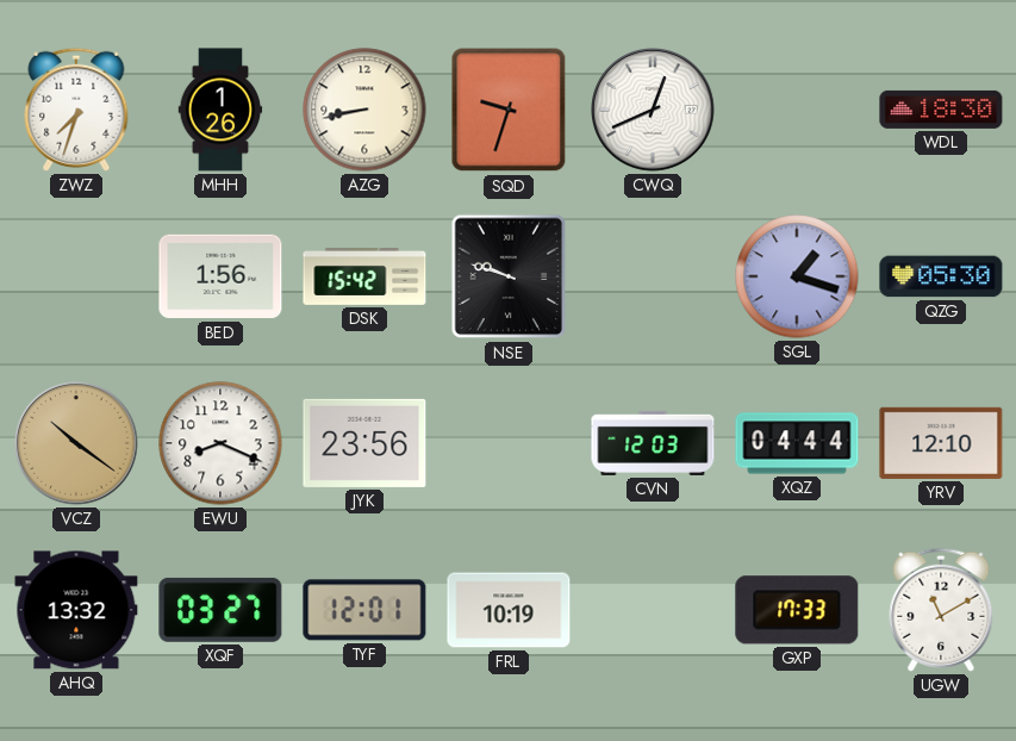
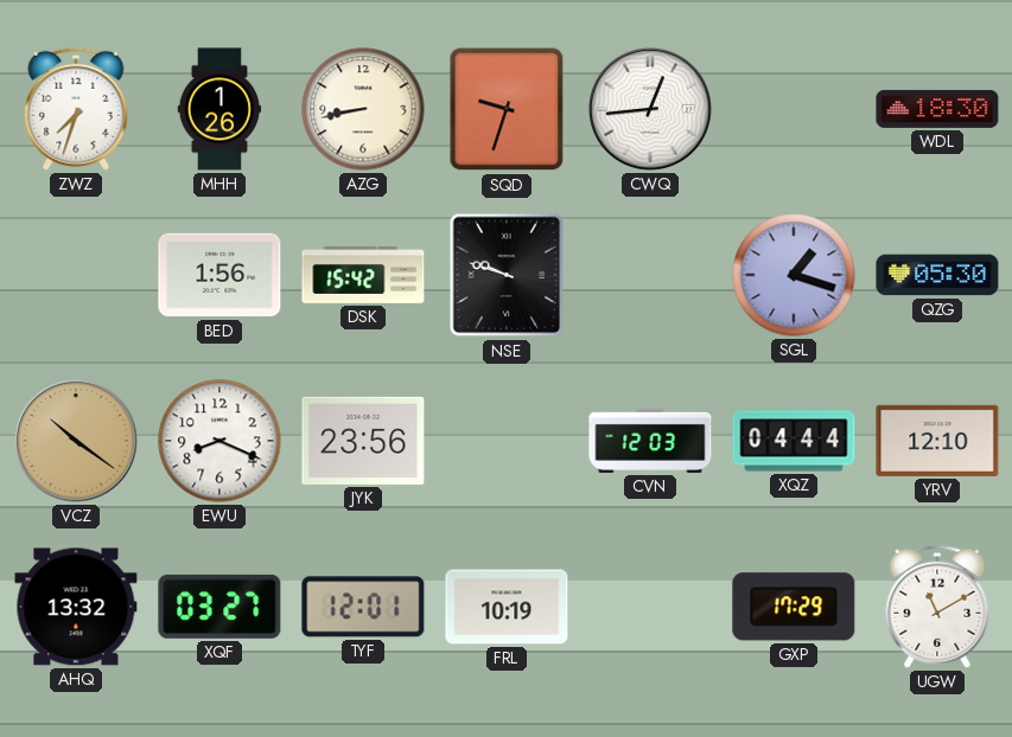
CWQ: 12:41 -> 12:44
GXP: 17:33 -> 17:29
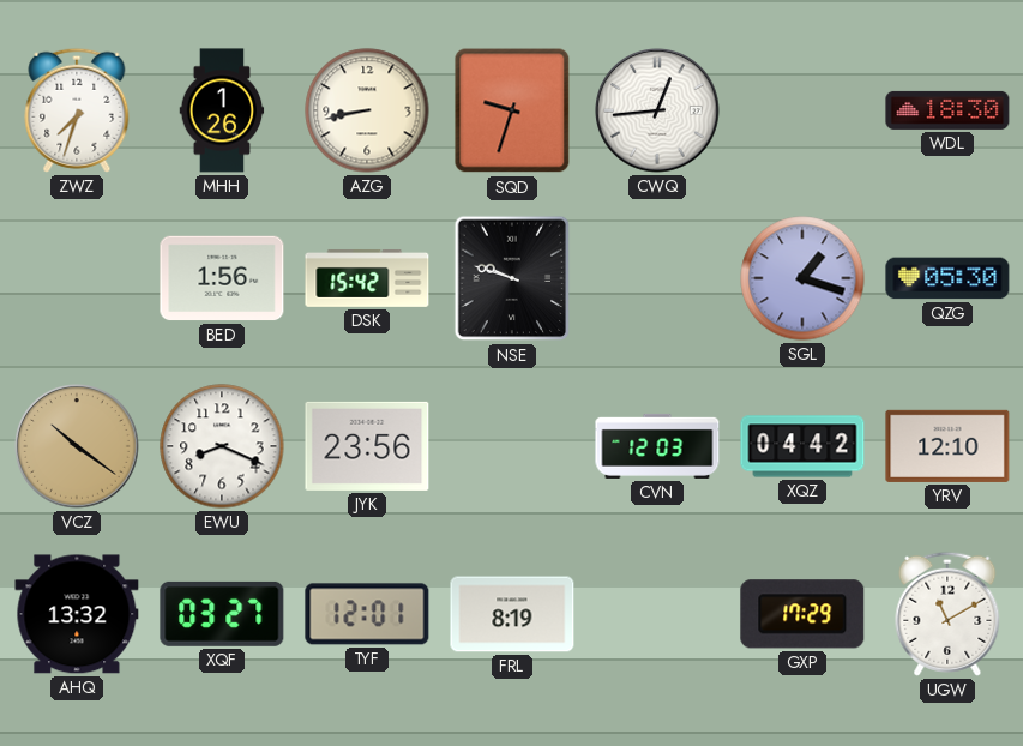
XQZ: 04:44 -> 04:42
FRL: 10:19 -> 8:19
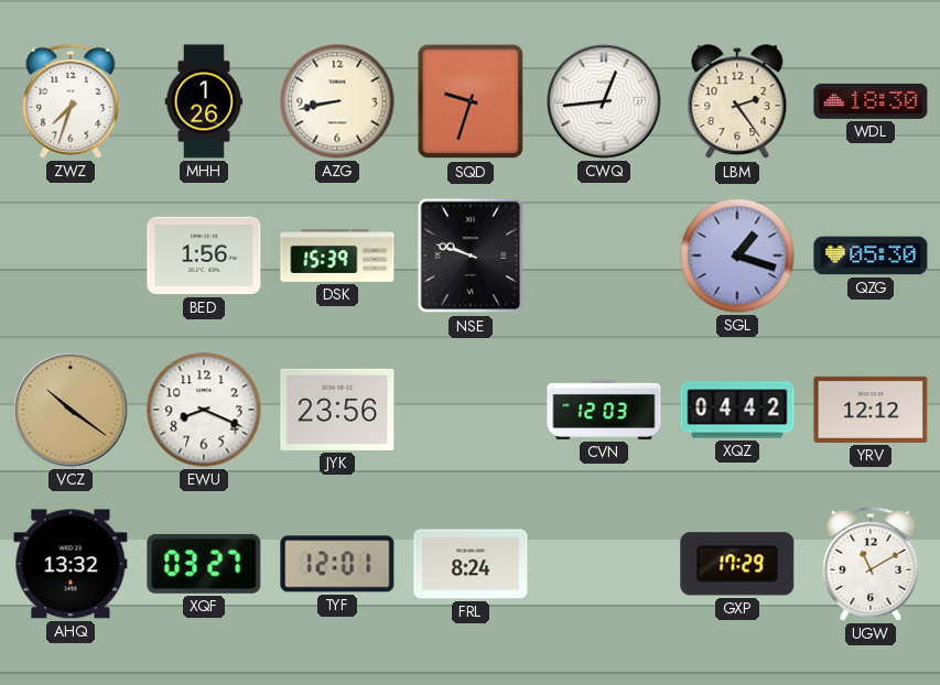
LBM: none -> 2:24
DSK: 15:42 -> 15:39
YRV: 12:10 -> 12:12
FRL: 8:19 -> 8:24
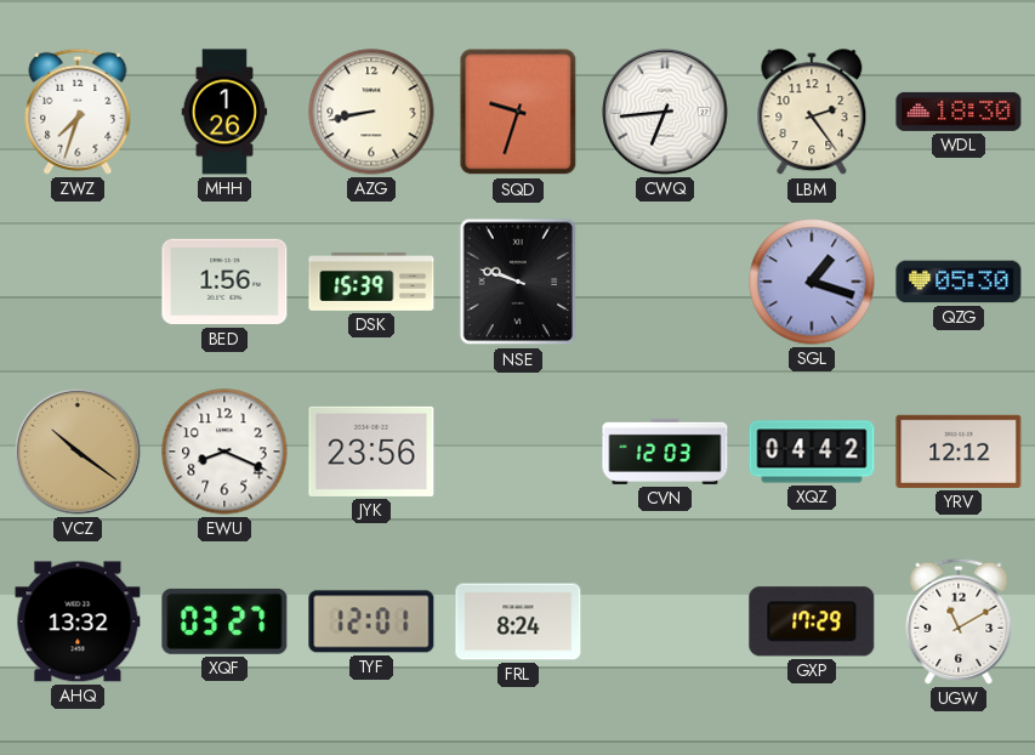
CWQ: 12:44 -> 6:44
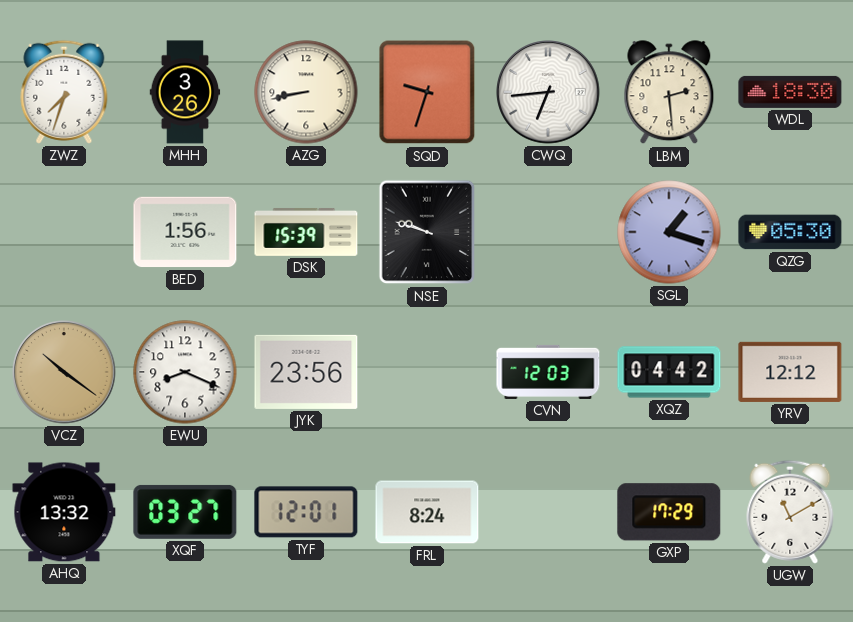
MHH: 1:26 -> 3:26
LBM: 2:24 -> 2:29
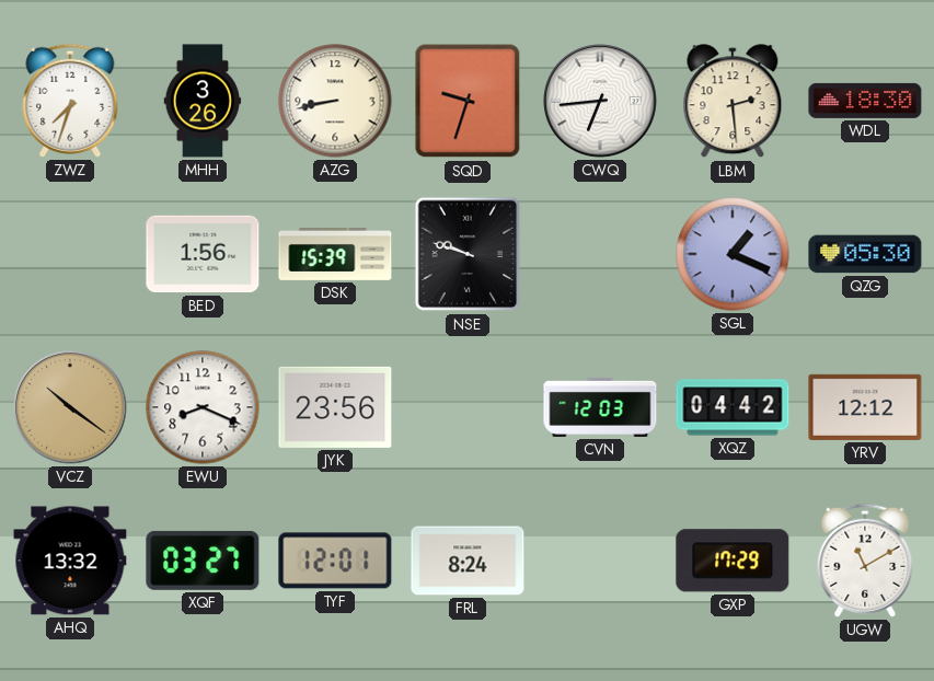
SGL: 1:18 -> 1:19
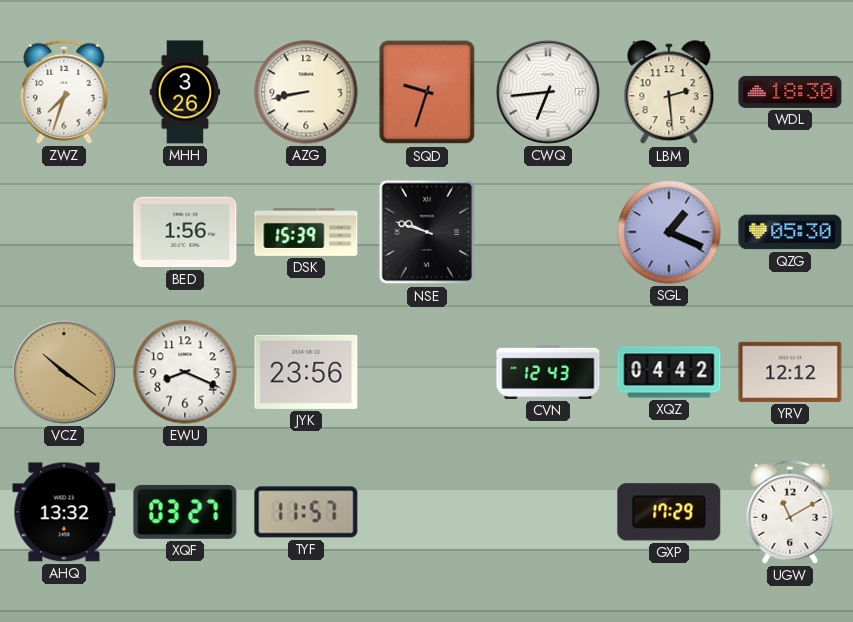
CVN: 12:03 -> 12:43
TYF: 12:01 -> 11:57
FRL: 8:24 -> none
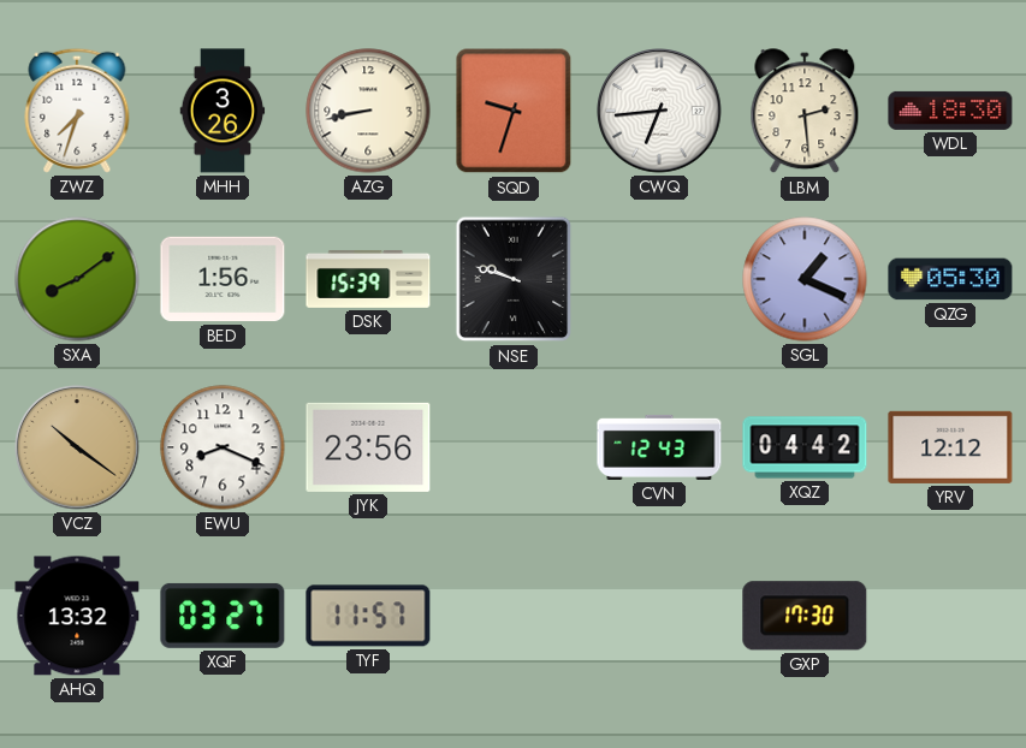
SXA: none -> 8:09
GXP: 17:29 -> 17:30
UGW: 11:10 -> none
